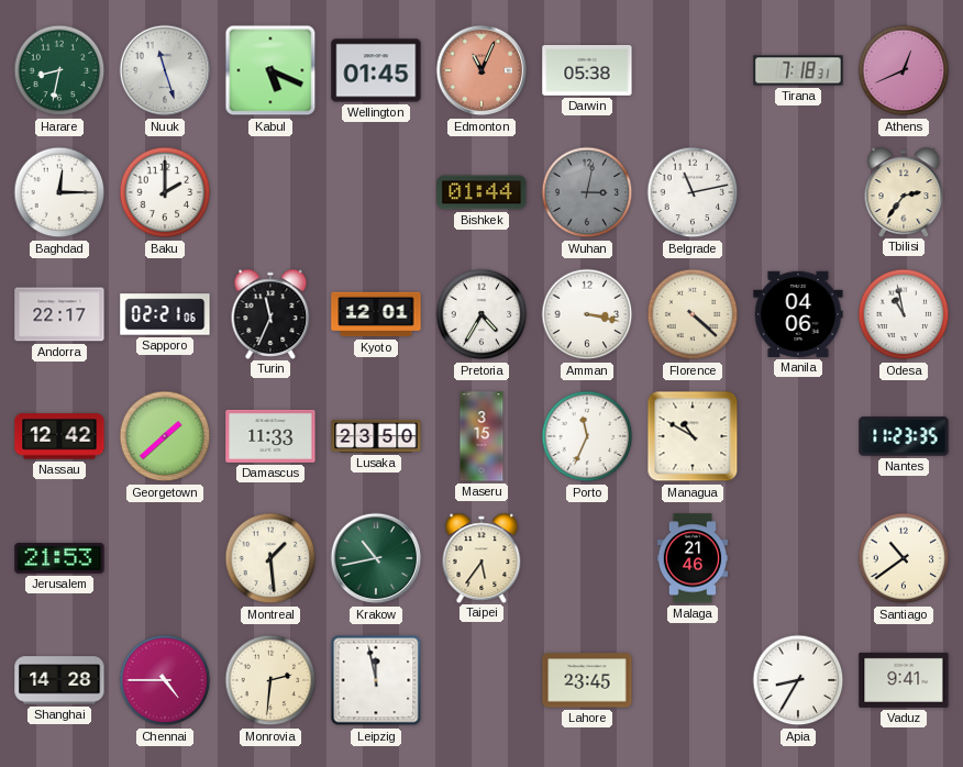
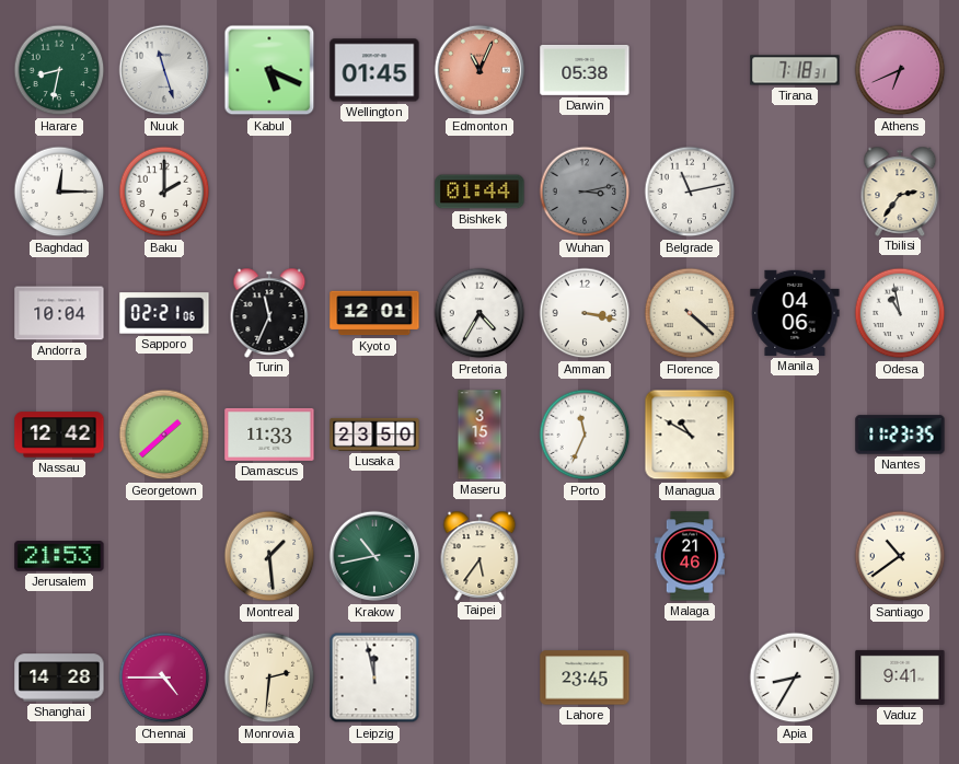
Athens: 12:41 -> 6:41
Wuhan: 3:02 -> 3:13
Andorra: 22:17 -> 10:04
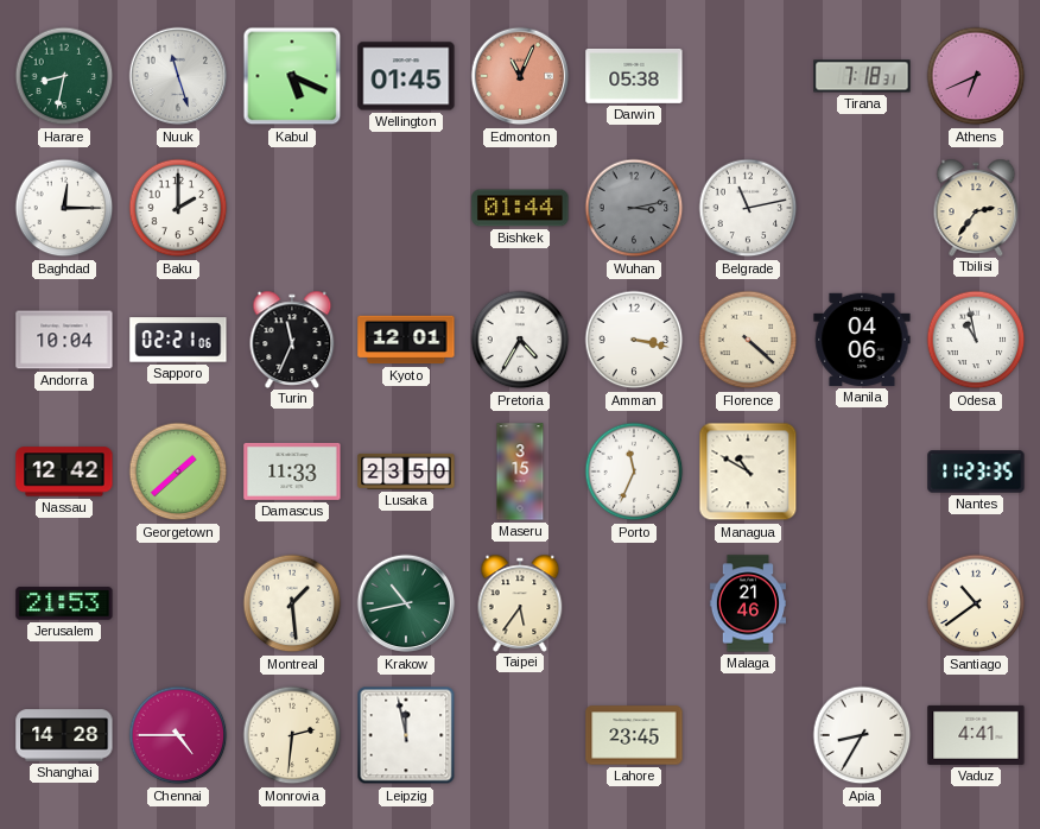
Vaduz: 9:41 -> 4:41
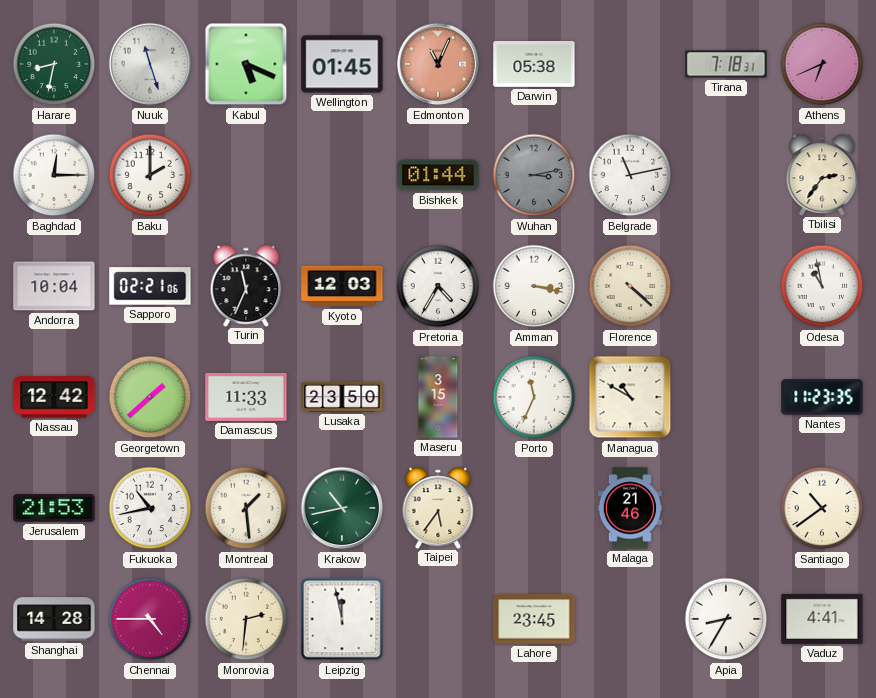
Kyoto: 12:01 -> 12:03
Manila: 04:06 -> none
Fukuoka: none -> 10:43
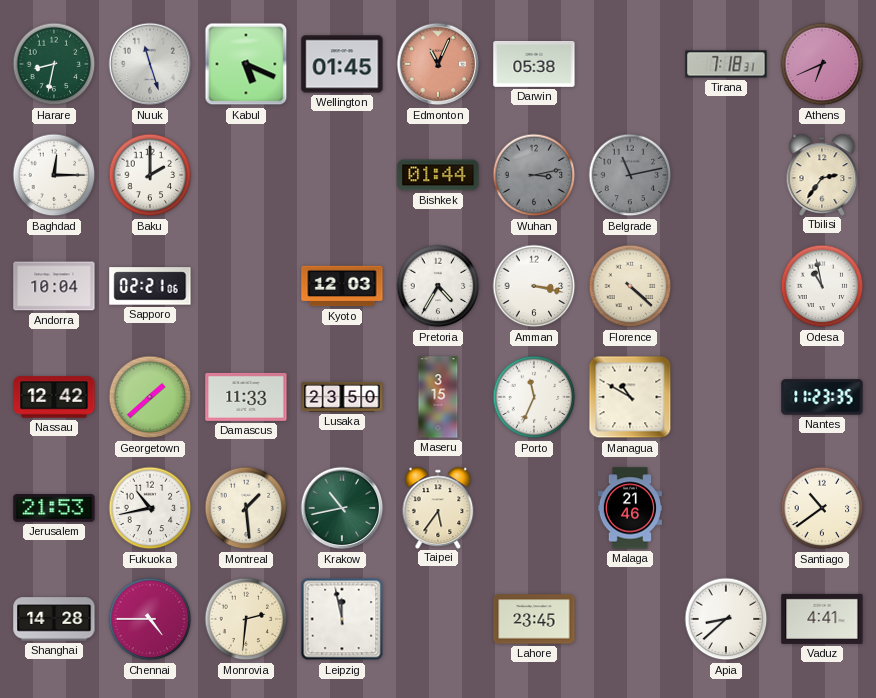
Belgrade dial: white -> grey
Turin: 11:34 -> none
Apia: 8:35 -> 8:38
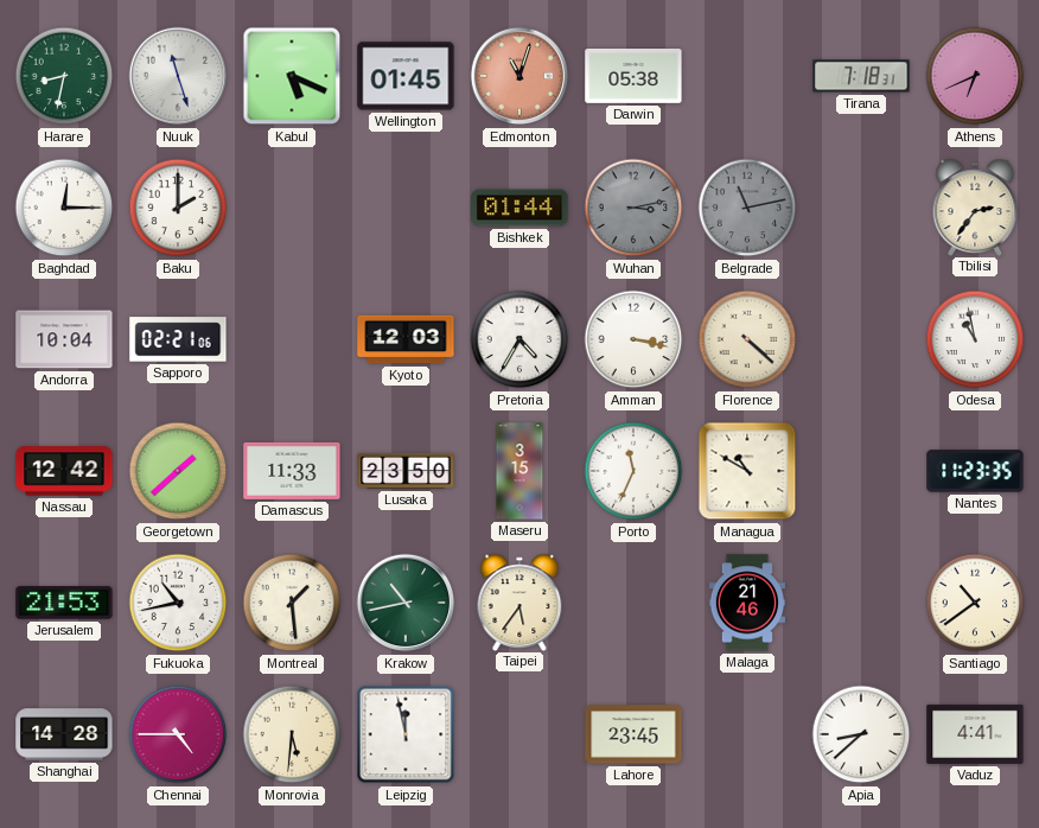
Edmonton: 11:04 -> 11:03
Monrovia: 2:31 -> 5:31
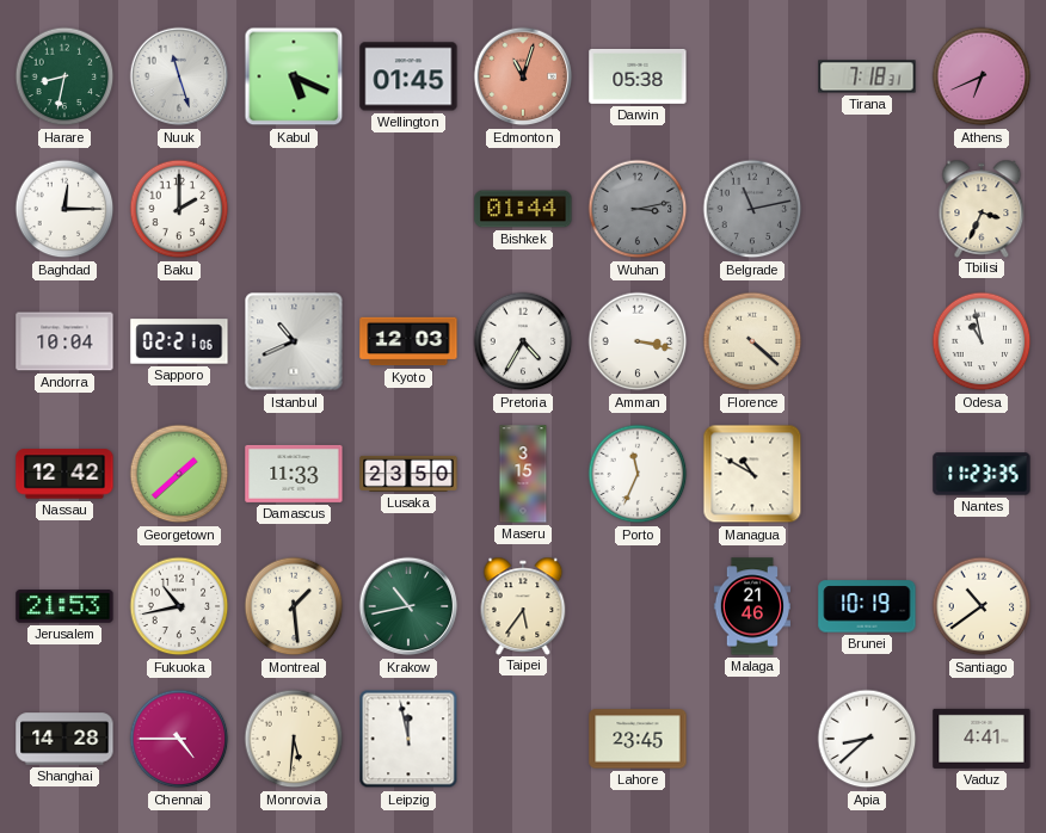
Tbilisi: 2:36 -> 3:34
Istanbul: none -> 10:41
Brunei: none -> 10:19
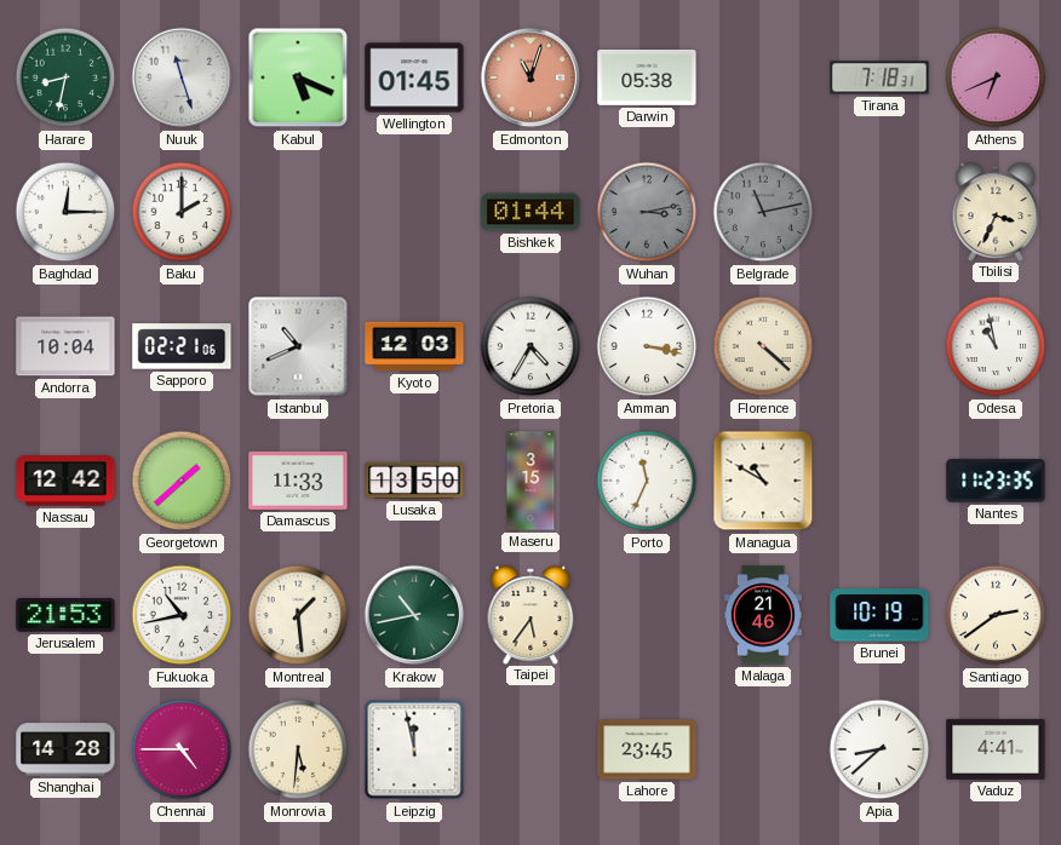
Lusaka: 23:50 -> 13:50
Santiago: 10:39 -> 2:39
